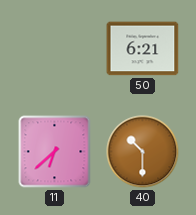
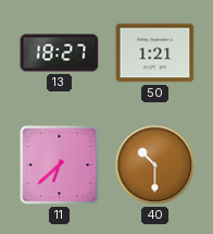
13: none -> 18:27
50: 6:21 -> 1:21
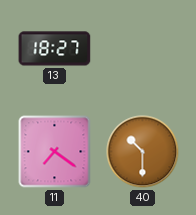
50: 1:21 -> none
11: 6:38 -> 7:21
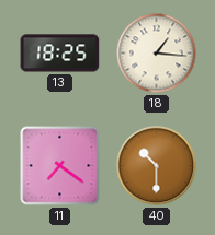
13: 18:27 -> 18:25
18: none -> 1:16
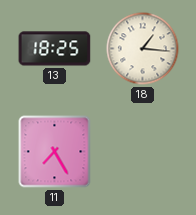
11: 7:21 -> 7:25
40: 10:30 -> none
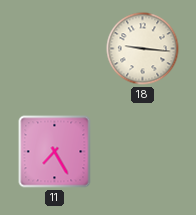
13: 18:25 -> none
18: 1:16 -> 9:16
